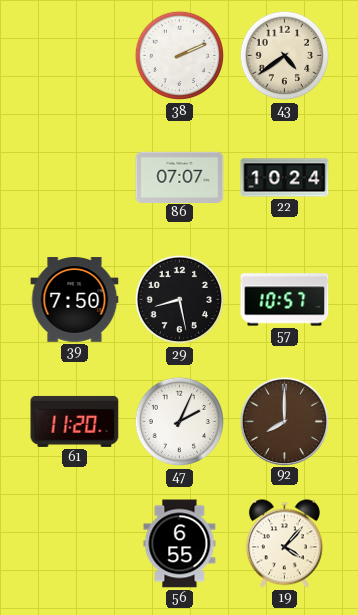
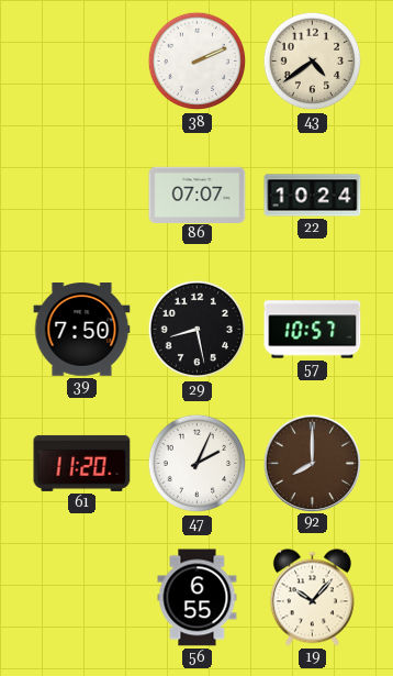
19: 4:07 -> 10:07
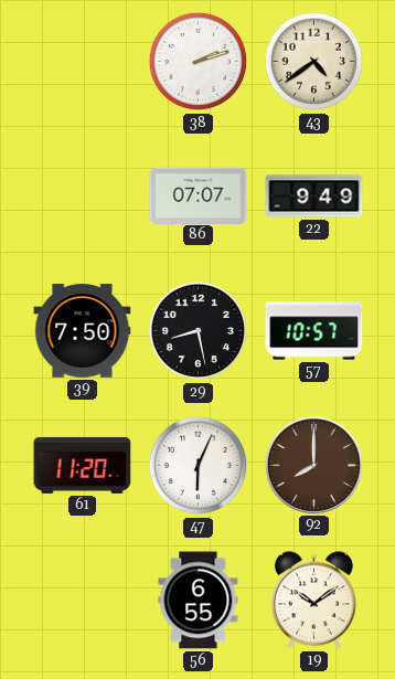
38: 2:11 -> 2:12
22: 10:24 -> 9:49
47: 2:04 -> 6:04
19: 10:07 -> 10:09
